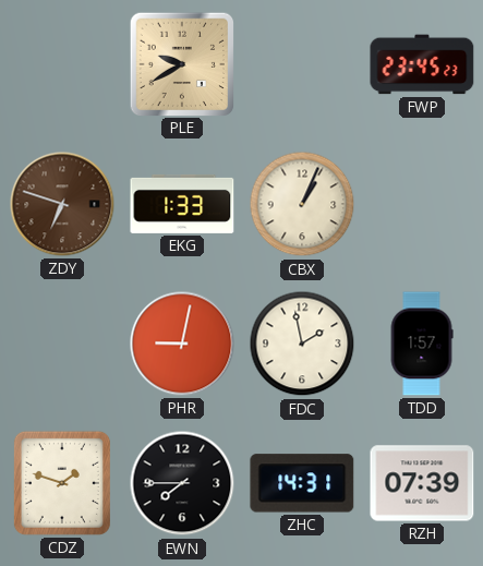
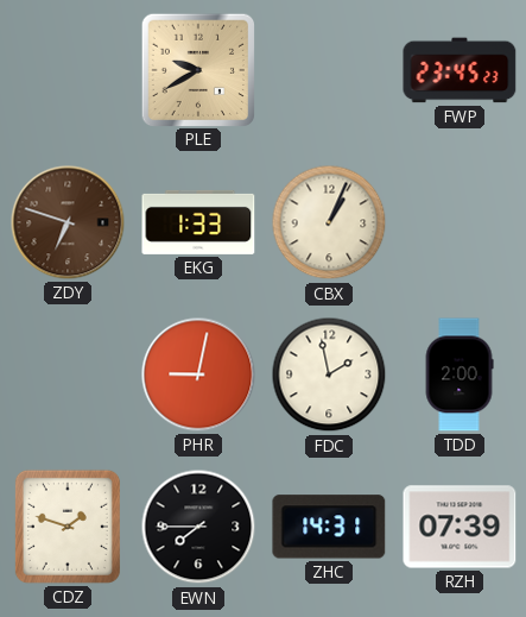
TDD: 1:57 -> 2:00
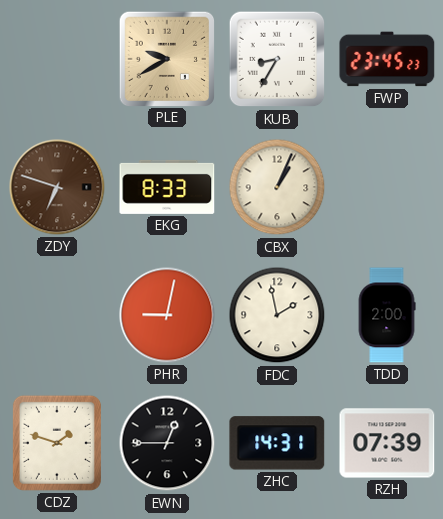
KUB: none -> 8:35
EKG: 1:33 -> 8:33
EWN: 7:45 -> 12:45
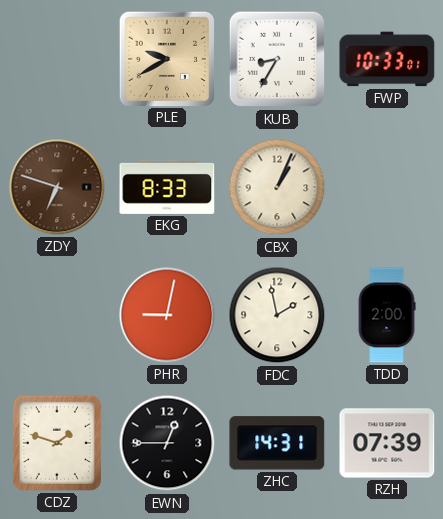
FWP: 23:45 -> 10:33
